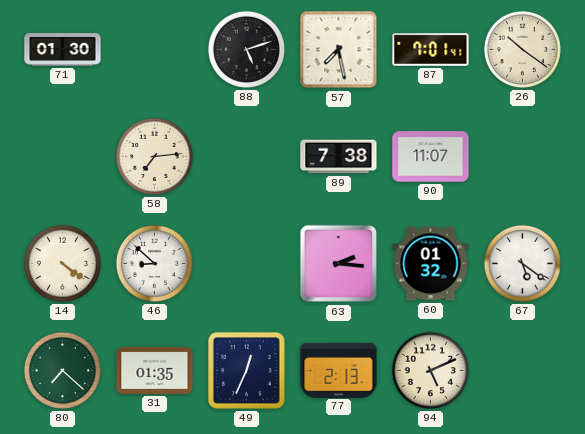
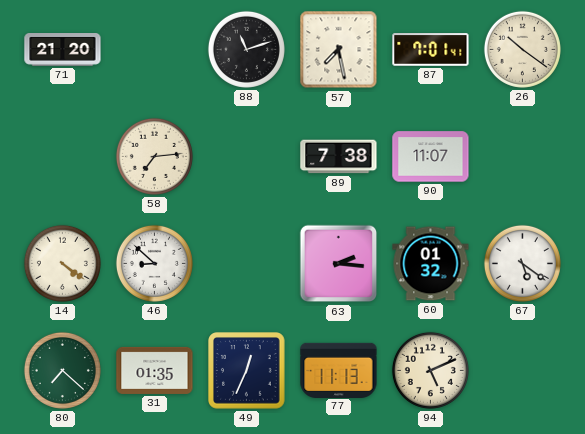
71: 01:30 -> 21:20
88: 5:12 -> 11:12
77: 2:13 -> 11:13
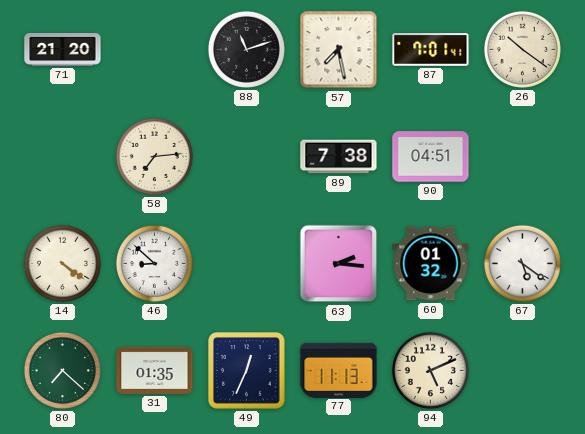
90: 11:07 -> 04:51
